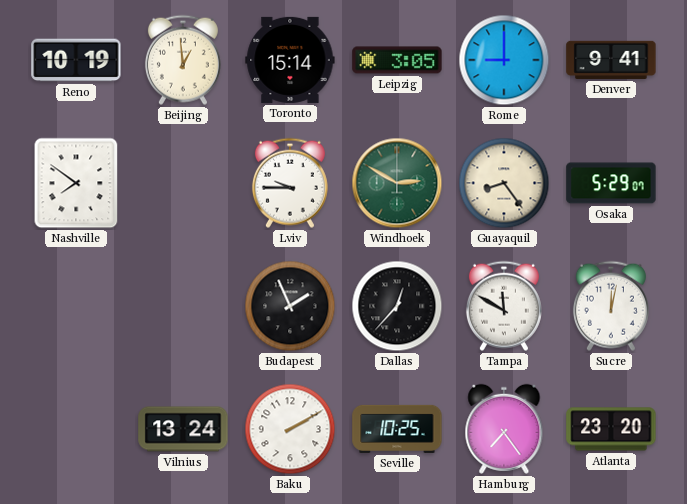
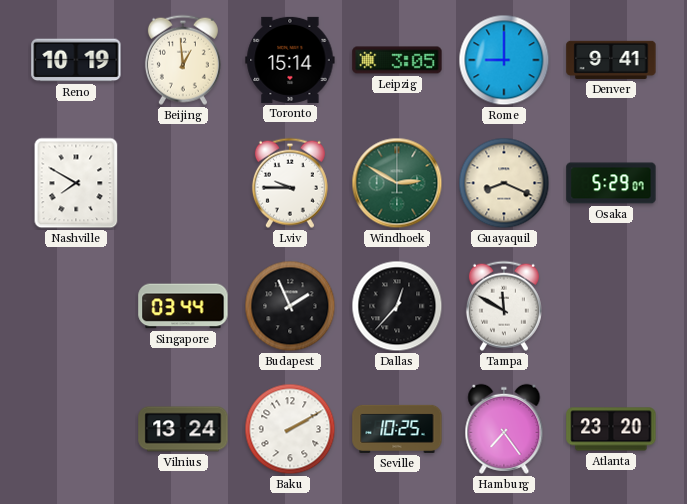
Nashville: 7:51 -> 7:50
Guayaquil: 8:24 -> 8:19
Singapore: none -> 03:44
Sucre: 12:02 -> none
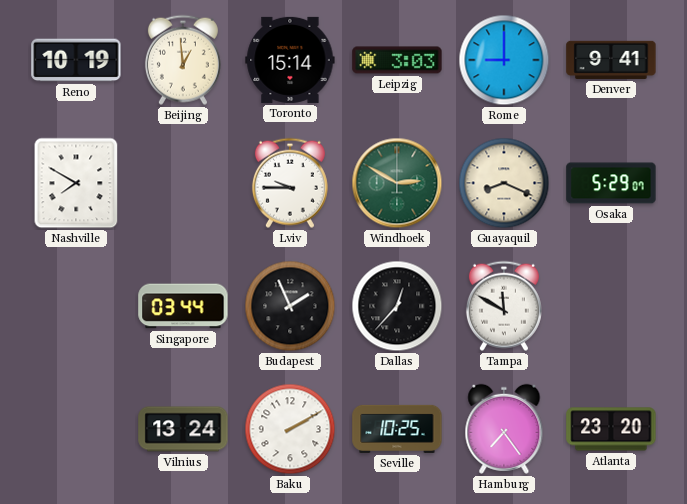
Leipzig: 3:05 -> 3:03
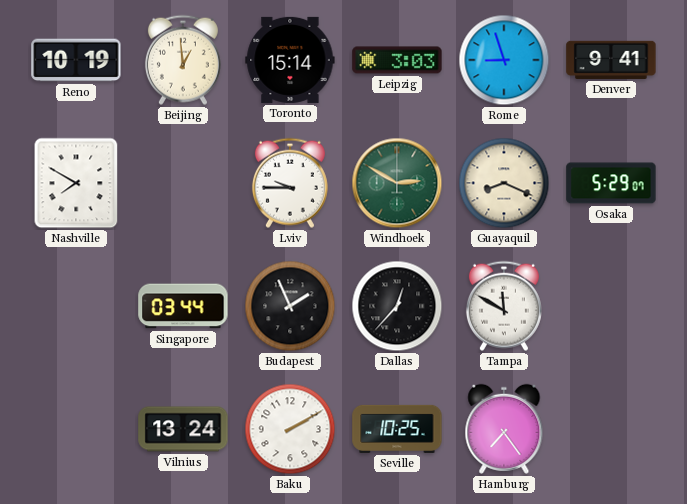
Rome: 9:00 -> 8:57
Atlanta: 23:20 -> none
